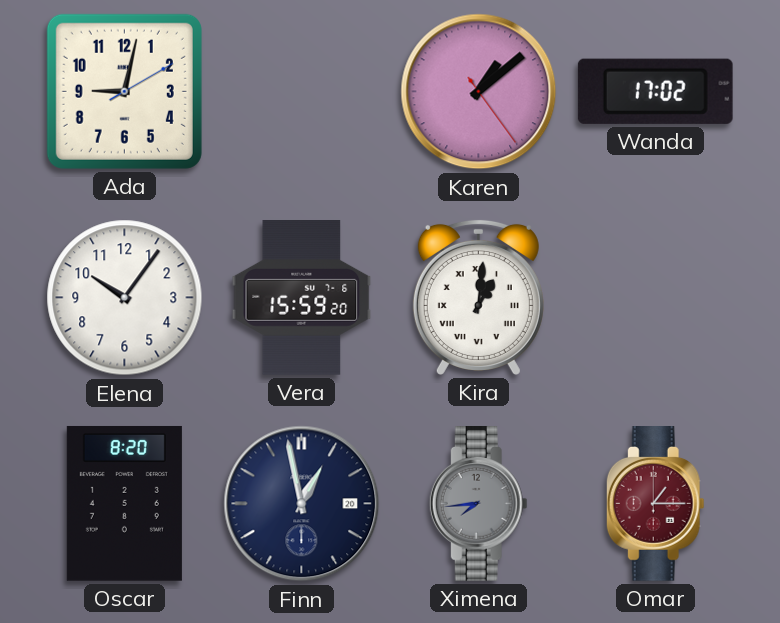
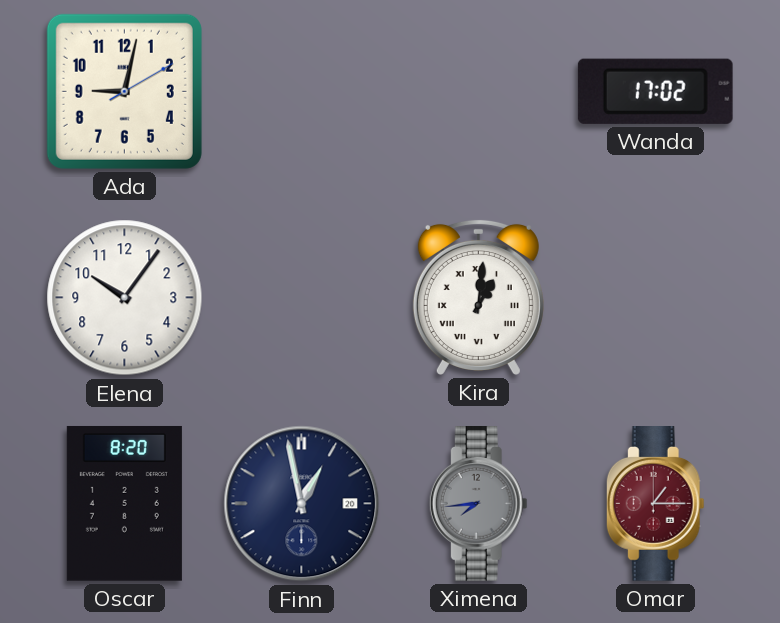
Karen: 1:08 -> none
Vera: 15:59 -> none
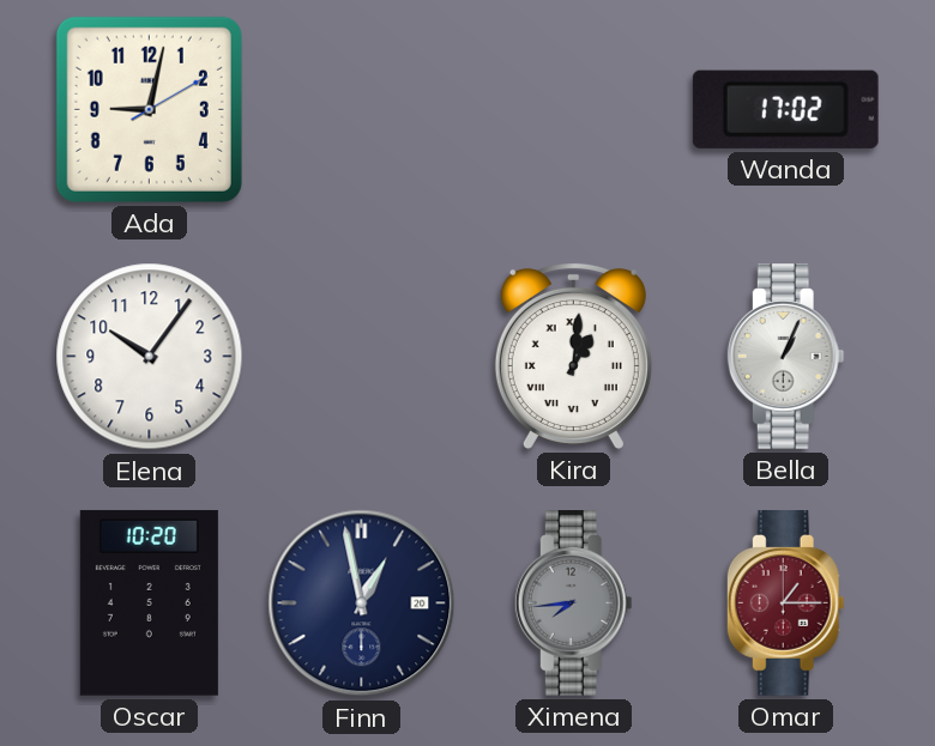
Bella: none -> 1:04
Oscar: 8:20 -> 10:20
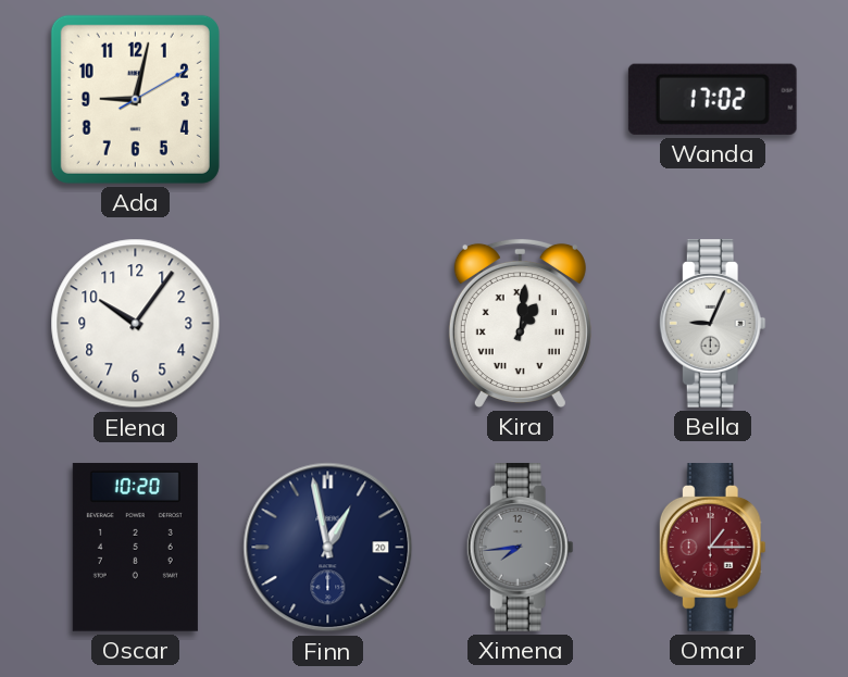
Bella: 1:04 -> 9:04
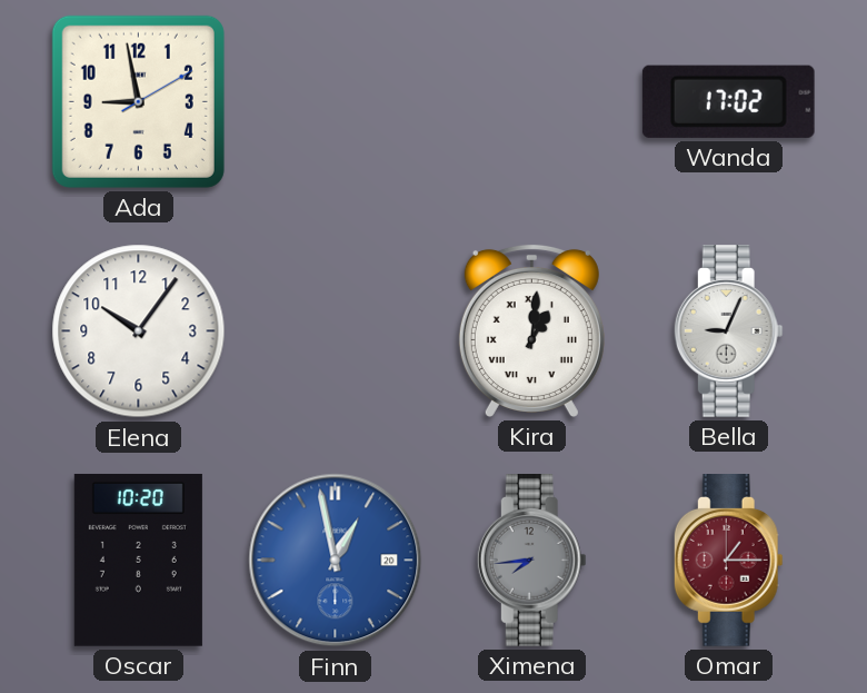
Ada: 9:02 -> 8:58
Finn dial: navy -> blue
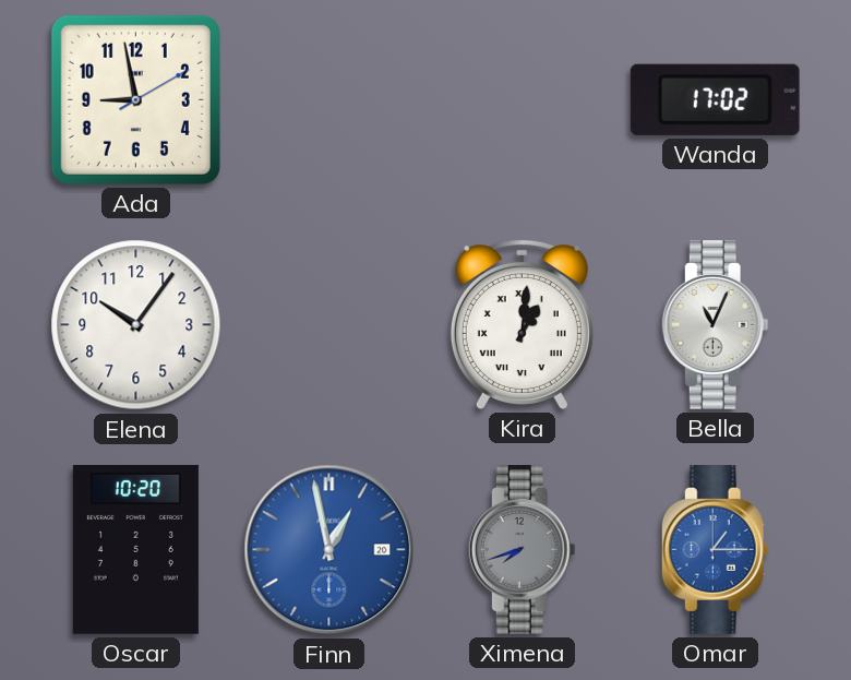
Bella: 9:04 -> 11:04
Ximena: 7:44 -> 7:42
Omar dial: burgundy -> blue
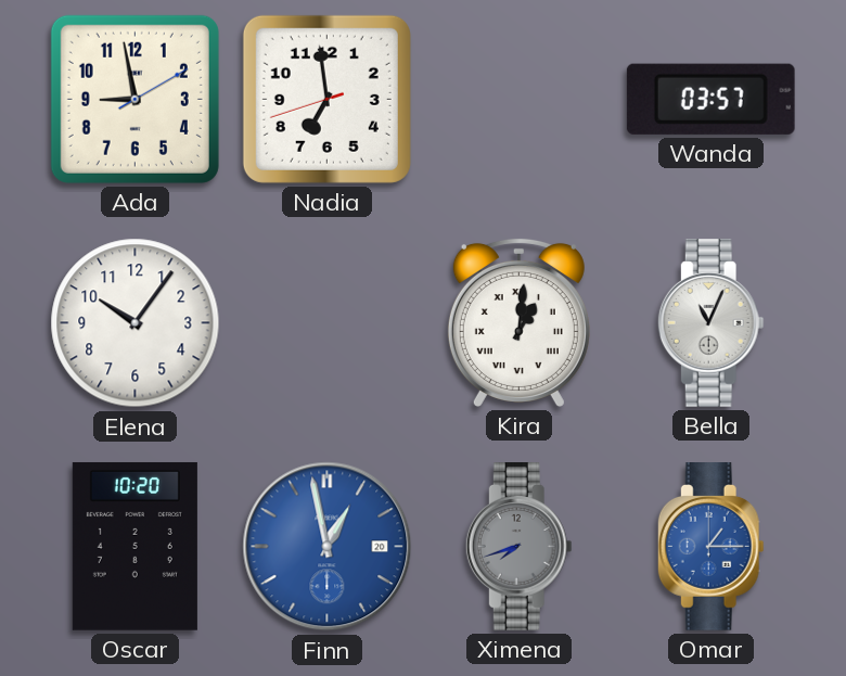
Nadia: none -> 6:58
Wanda: 17:02 -> 03:57
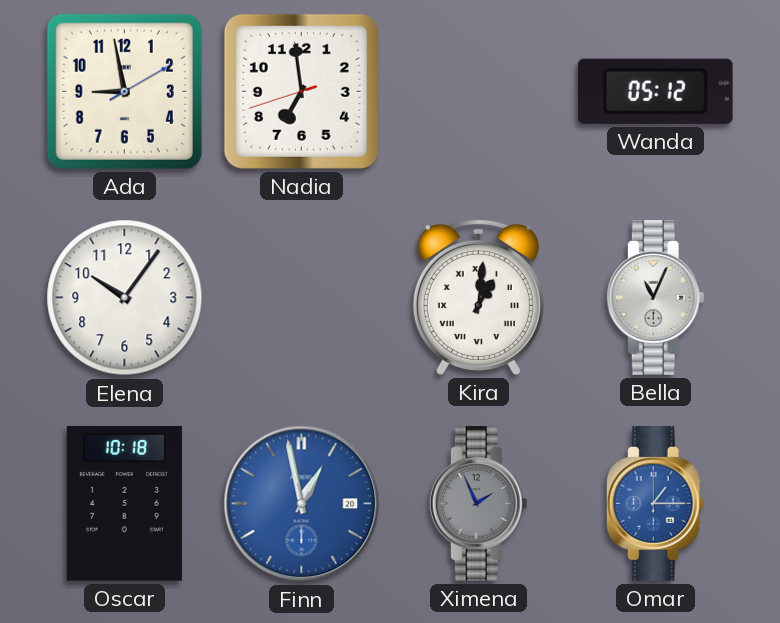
Wanda: 03:57 -> 05:12
Oscar: 10:20 -> 10:18
Ximena: 7:42 -> 1:56
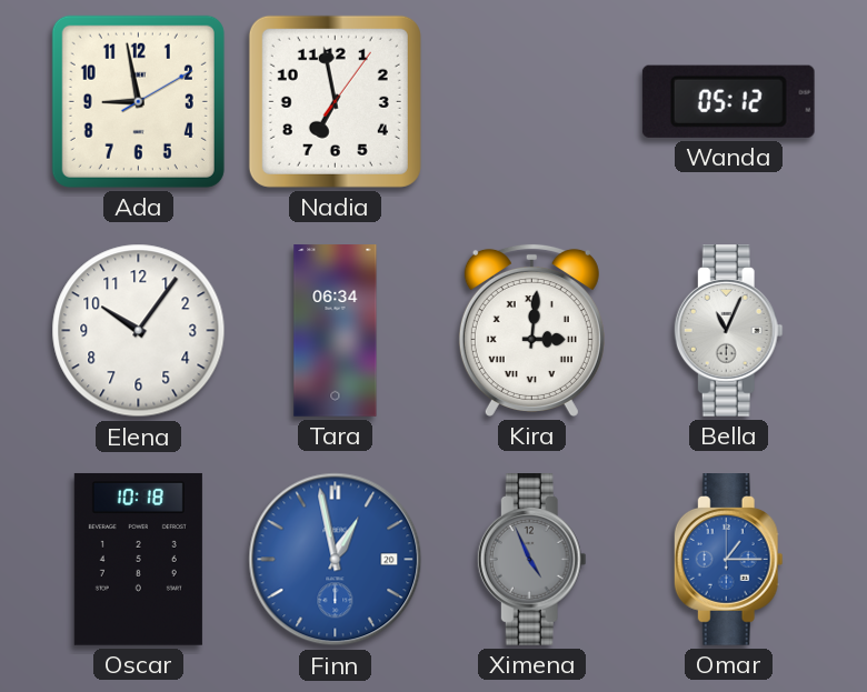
Nadia: 6:58:42 -> 6:58:06
Tara: none -> 06:34
Kira: 1:01 -> 3:01
Ximena: 1:56 -> 4:56
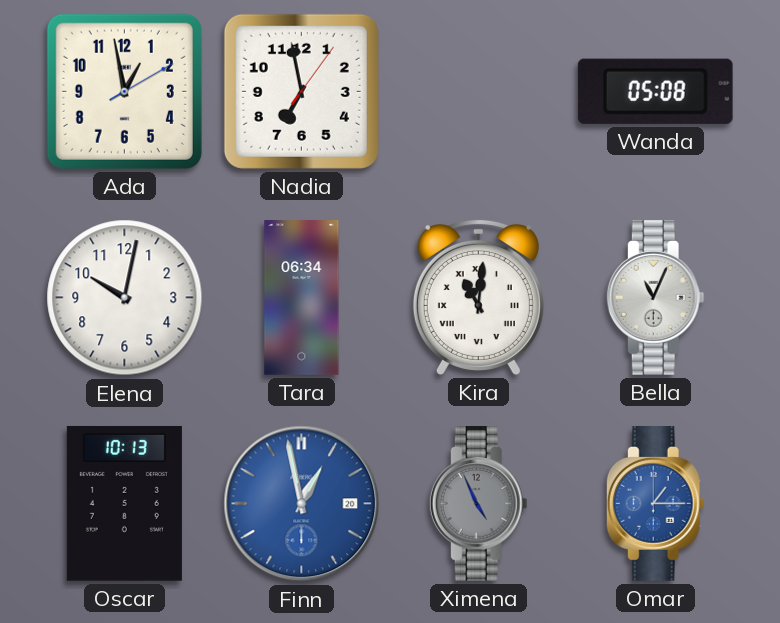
Ada: 8:58 -> 12:58
Wanda: 05:12 -> 05:08
Elena: 10:06 -> 10:02
Kira: 3:01 -> 11:01
Oscar: 10:18 -> 10:13
